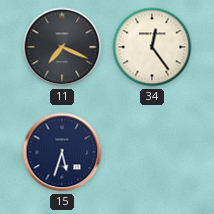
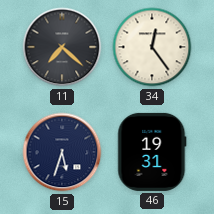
11: 7:19 -> 7:22
46: none -> 19:31
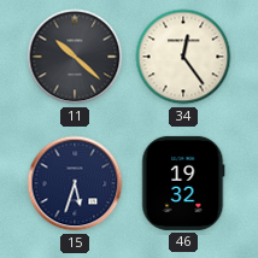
11: 7:22 -> 10:22
46: 19:31 -> 19:32
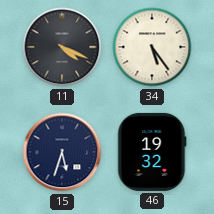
11: 10:22 -> 4:19
34: 12:24 -> 5:24
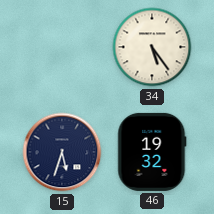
11: 4:19 -> none
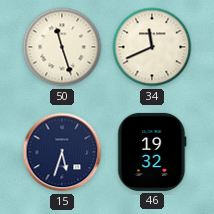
50: none -> 11:27
34: 5:24 -> 11:41
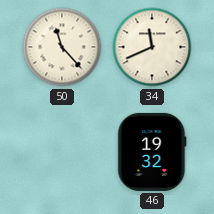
50: 11:27 -> 11:23
15: 5:33 -> none
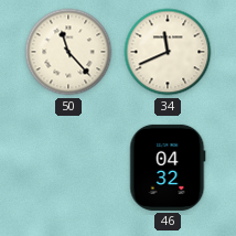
46: 19:32 -> 04:32
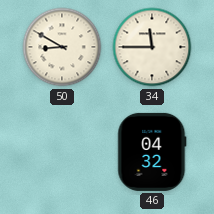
50: 11:23 -> 8:50
34: 11:41 -> 11:45
